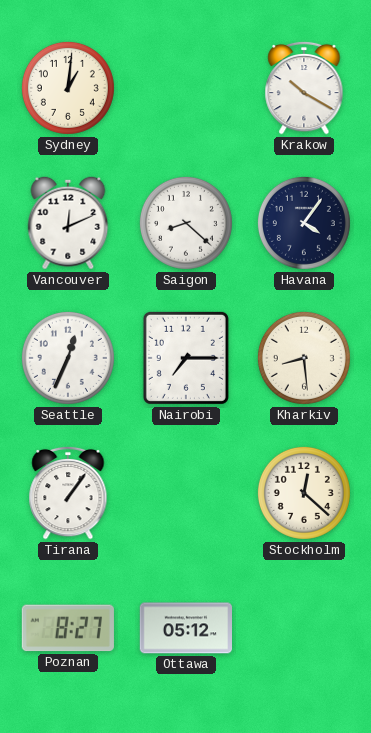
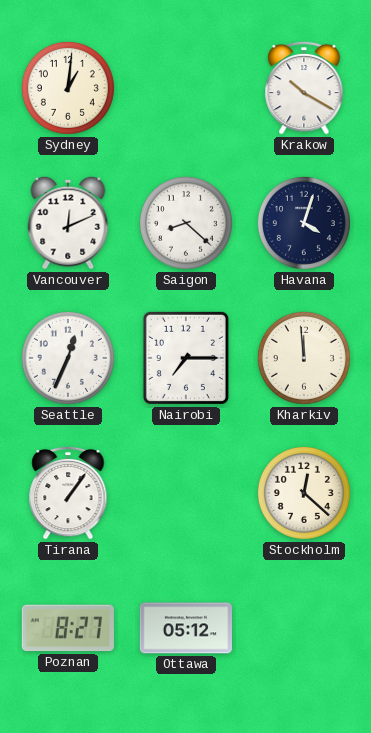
Havana: 4:06 -> 4:03
Kharkiv: 8:29 -> 11:59
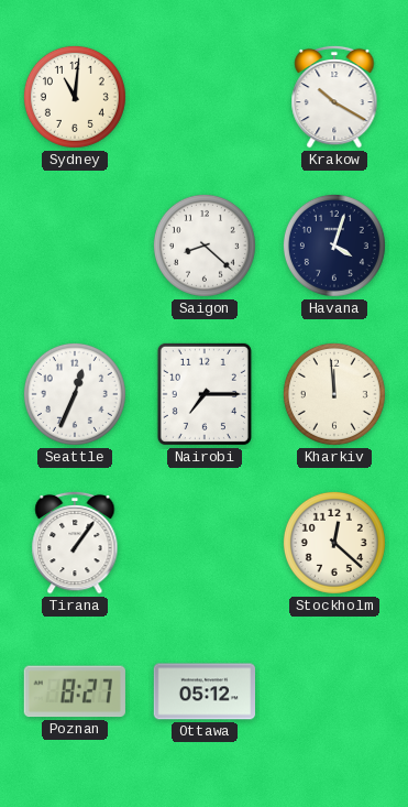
Sydney: 1:01 -> 11:01
Vancouver: 12:11 -> none
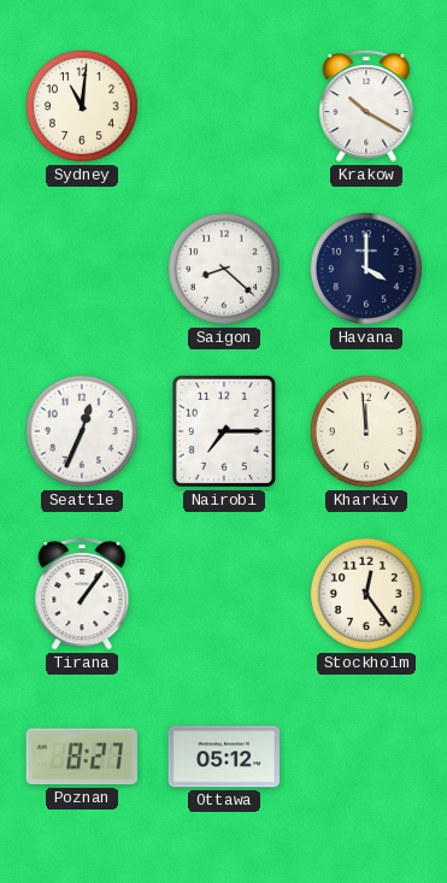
Havana: 4:03 -> 4:00
Stockholm: 12:22 -> 12:24
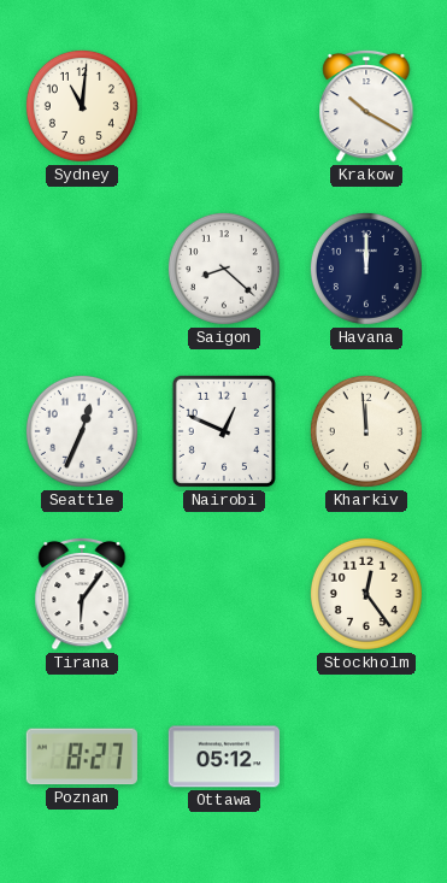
Havana: 4:00 -> 12:00
Nairobi: 7:15 -> 12:49
Tirana: 1:06 -> 6:06
